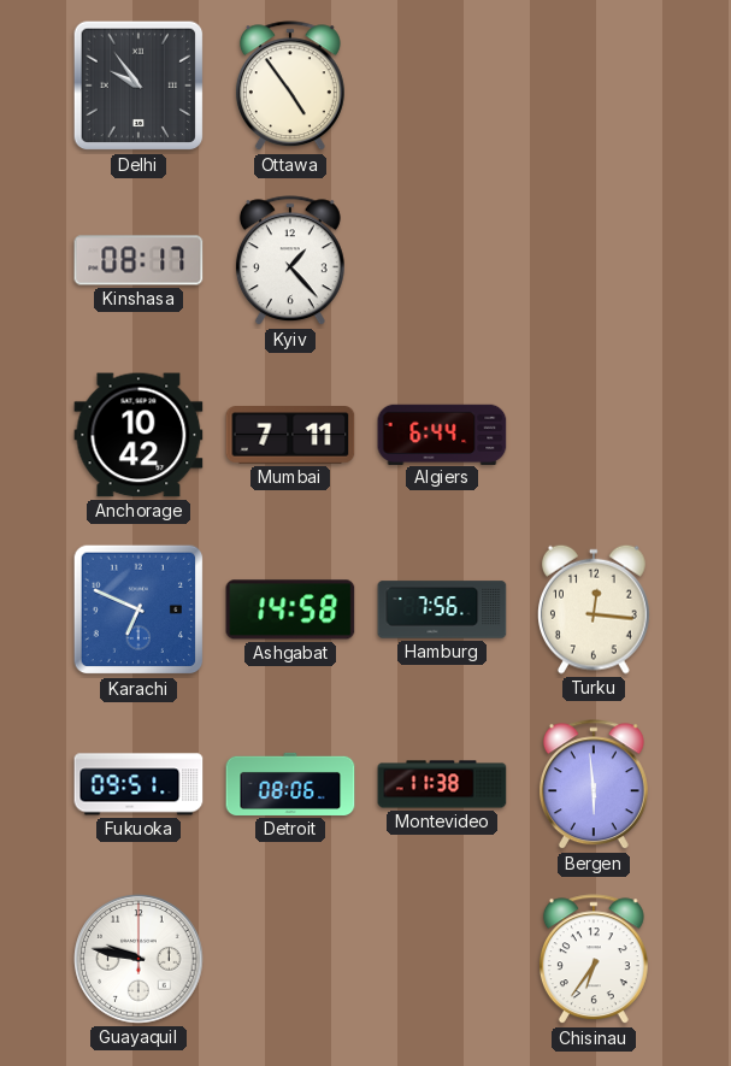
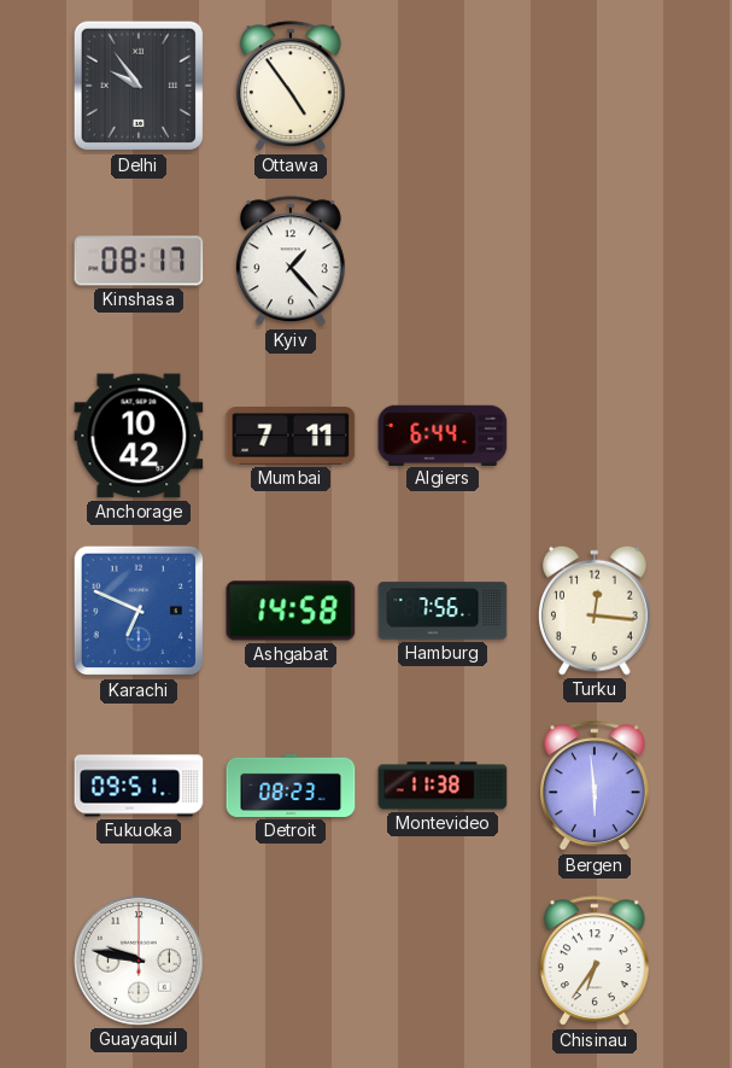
Detroit: 08:06 -> 08:23
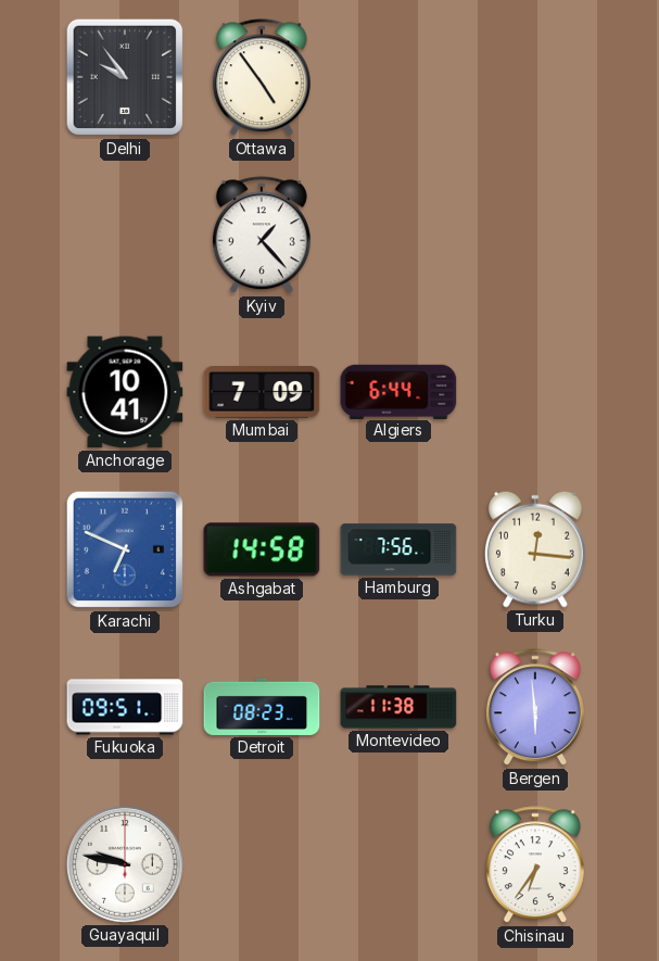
Kinshasa: 08:17 -> none
Anchorage: 10:42 -> 10:41
Mumbai: 7:11 -> 7:09
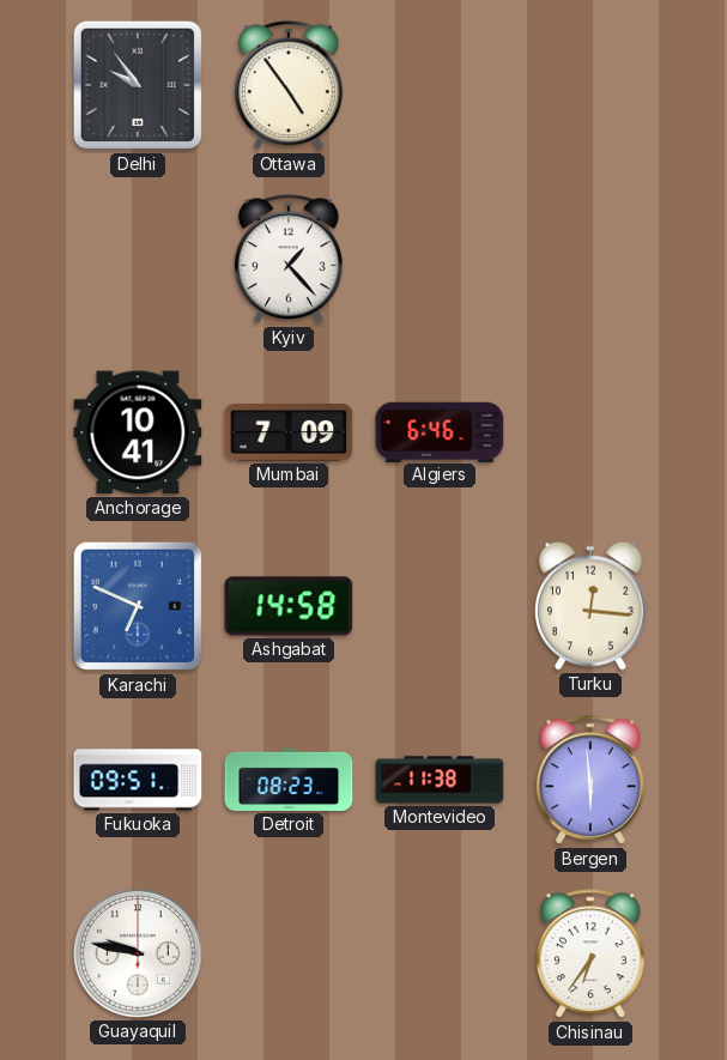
Algiers: 6:44 -> 6:46
Hamburg: 7:56 -> none
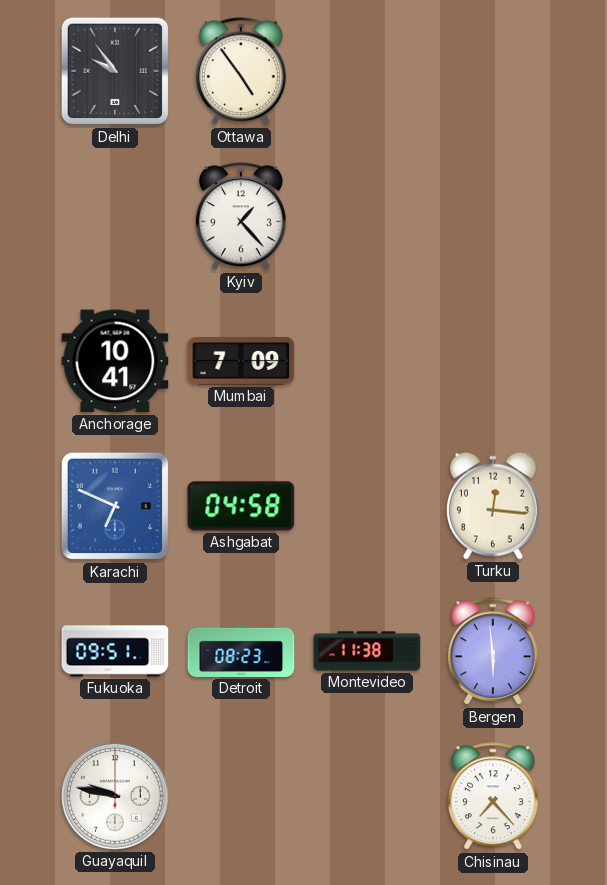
Algiers: 6:46 -> none
Ashgabat: 14:58 -> 04:58
Chisinau: 6:36 -> 7:23
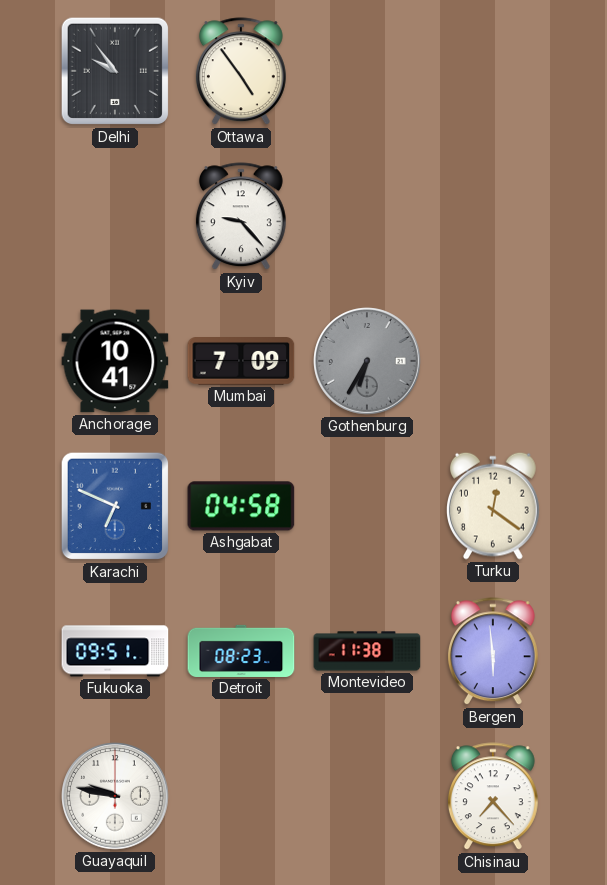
Kyiv: 1:23 -> 9:23
Gothenburg: none -> 6:35
Turku: 12:16 -> 12:21
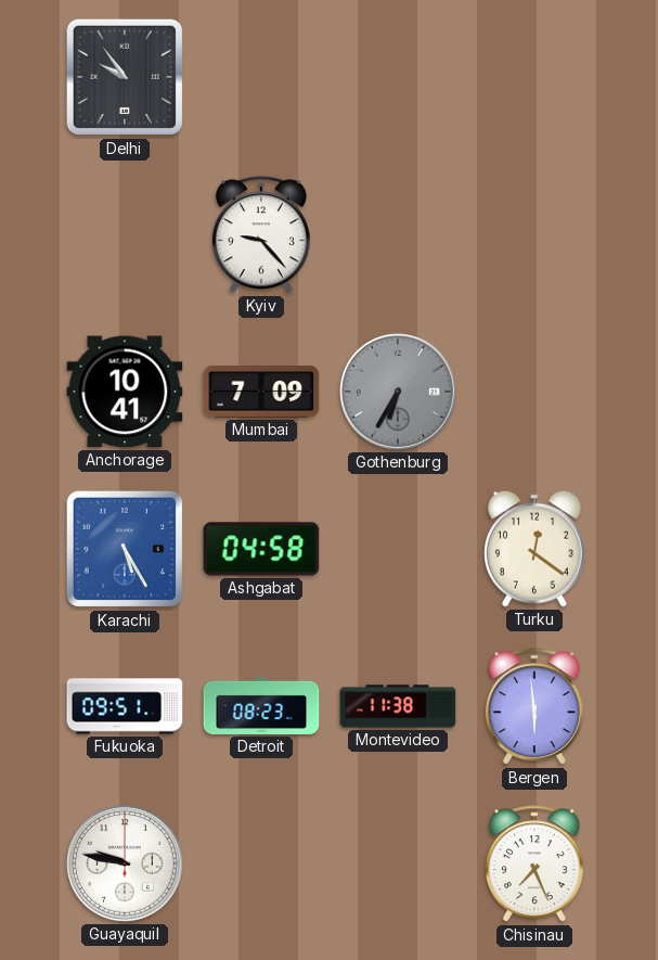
Ottawa: 4:54 -> none
Karachi: 6:49 -> 5:25
Chisinau: 7:23 -> 7:26
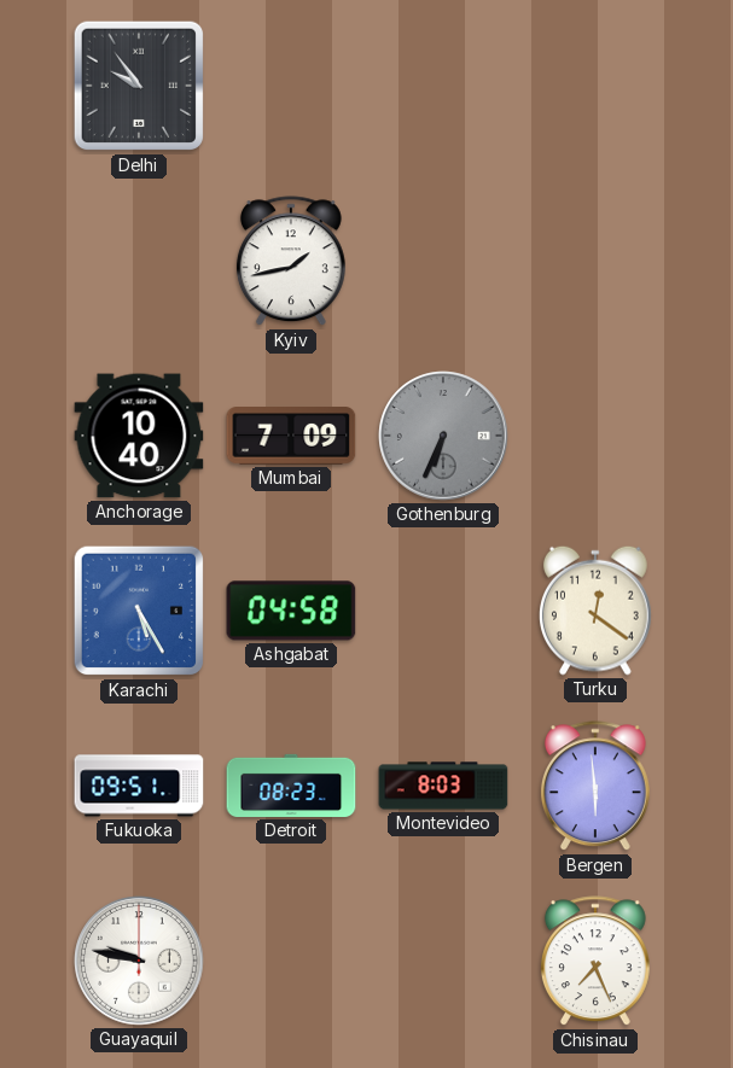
Kyiv: 9:23 -> 1:43
Anchorage: 10:41 -> 10:40
Gothenburg: 6:35 -> 6:34
Montevideo: 11:38 -> 8:03
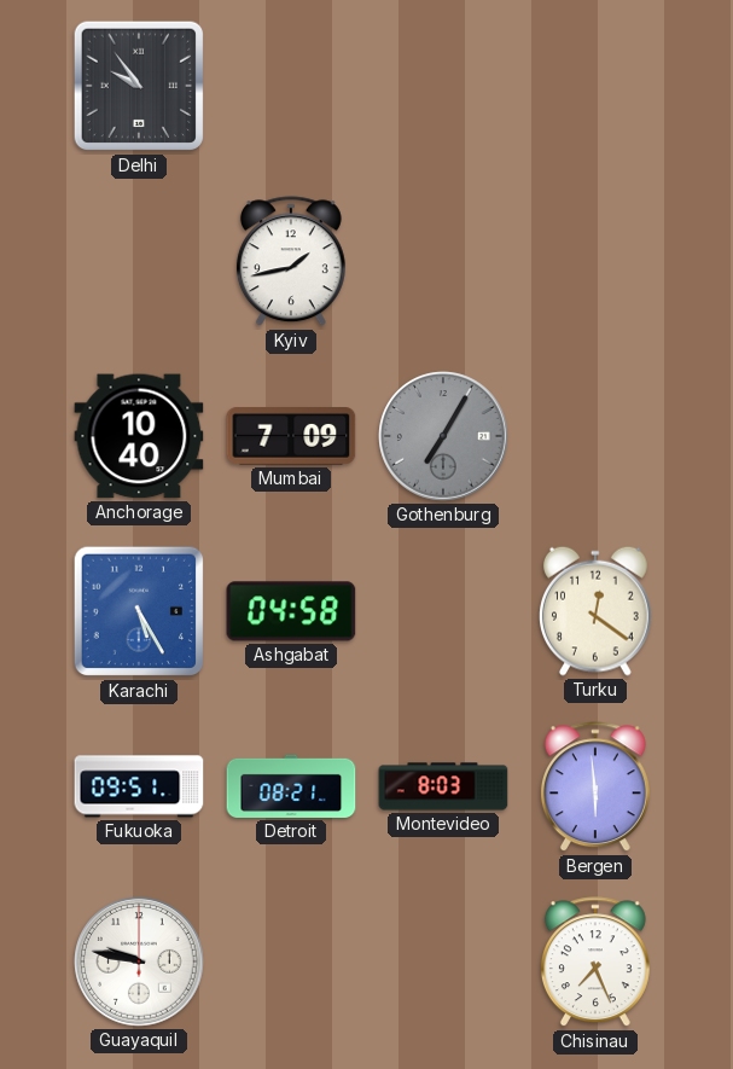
Gothenburg: 6:34 -> 7:05
Detroit: 08:23 -> 08:21
